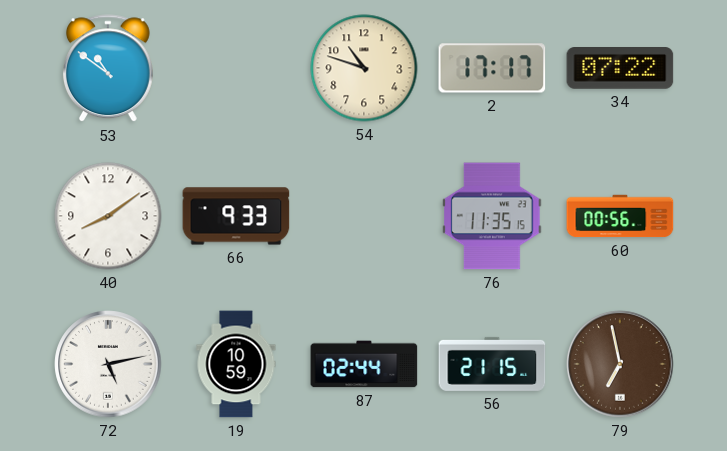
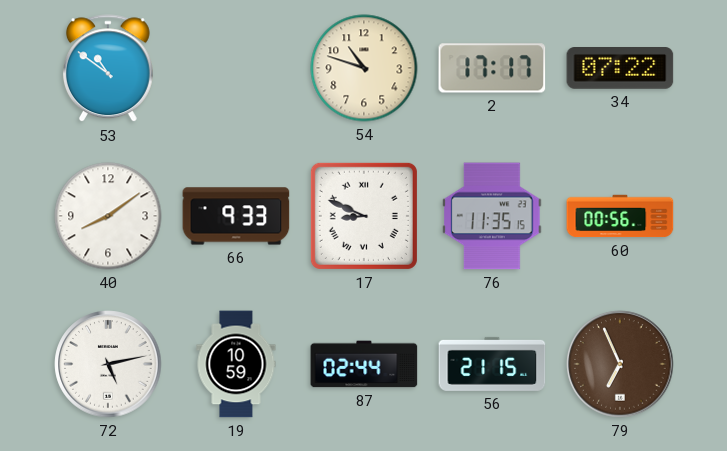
17: none -> 8:49
79: 6:58 -> 6:56
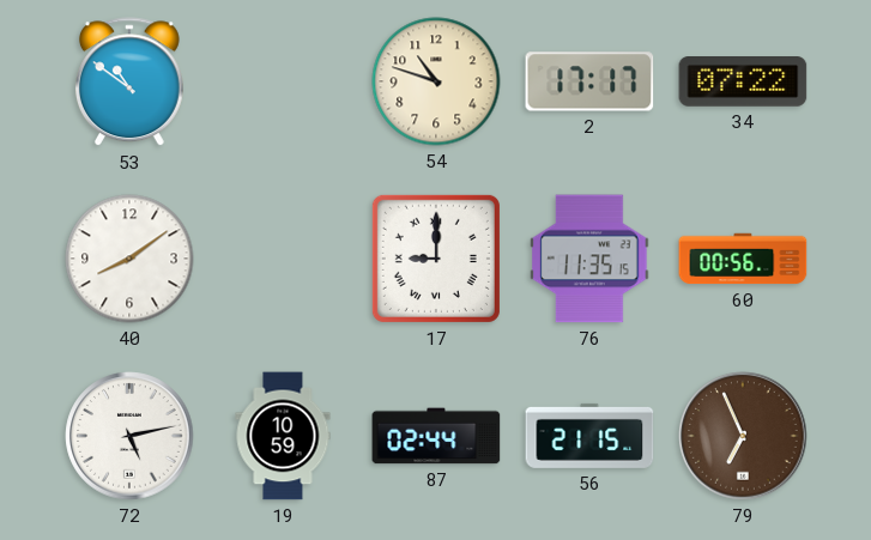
66: 9:33 -> none
17: 8:49 -> 9:00
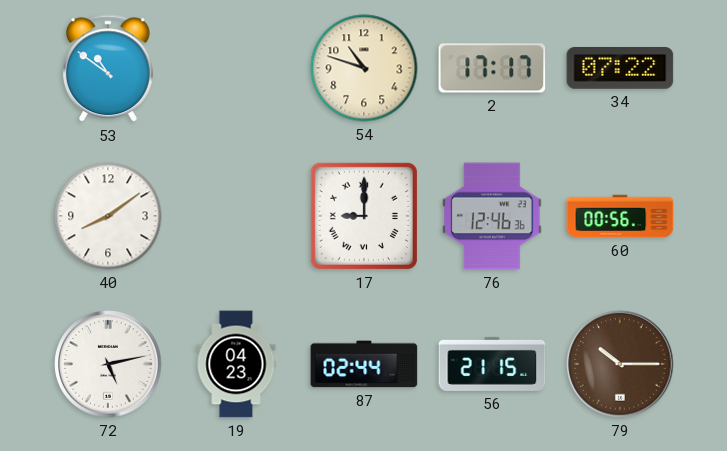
76: 11:35 -> 12:46
19: 10:59 -> 04:23
79: 6:56 -> 10:15
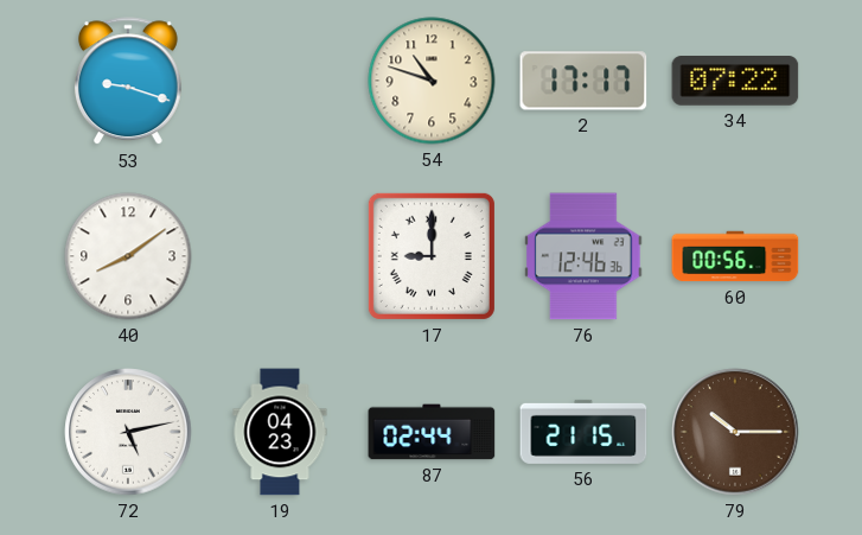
53: 10:51 -> 9:18
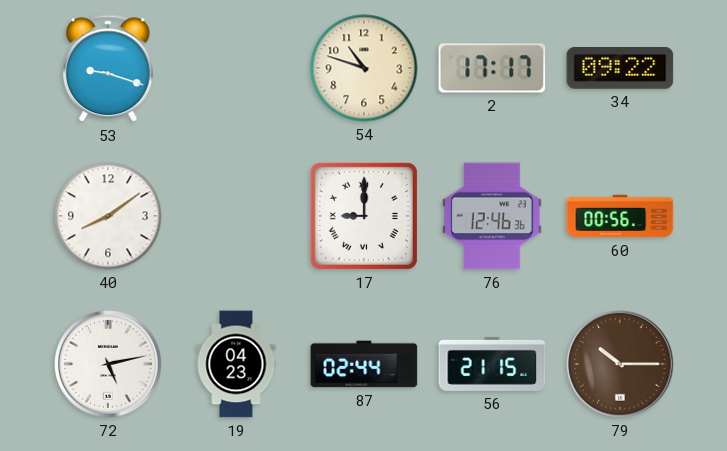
34: 07:22 -> 09:22
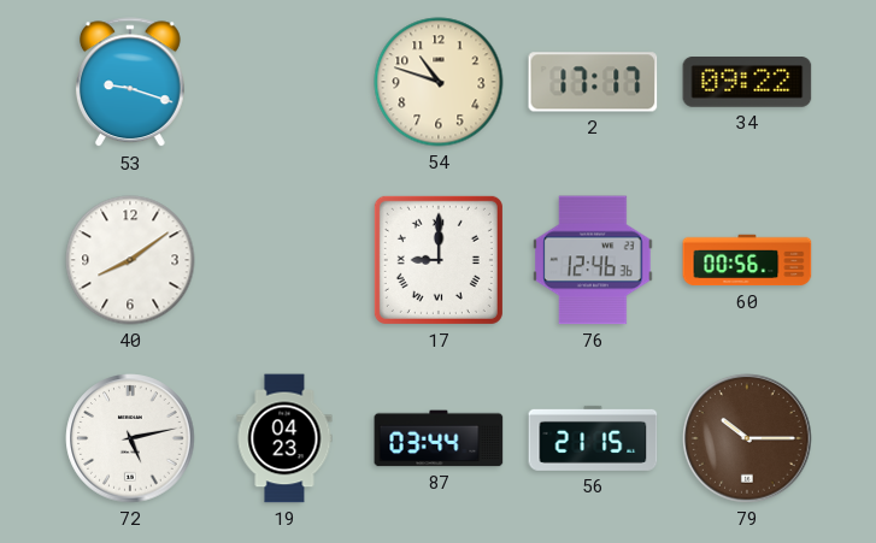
87: 02:44 -> 03:44
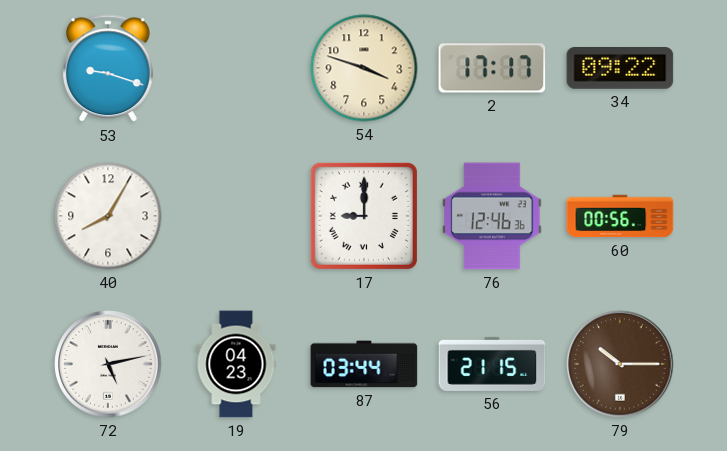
54: 10:48 -> 3:48
40: 8:09 -> 8:05
